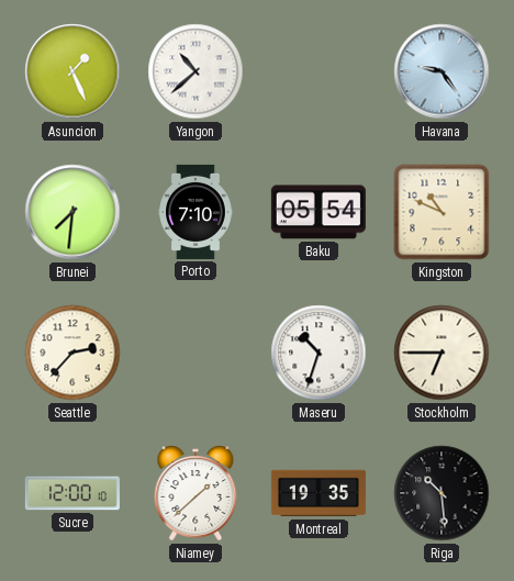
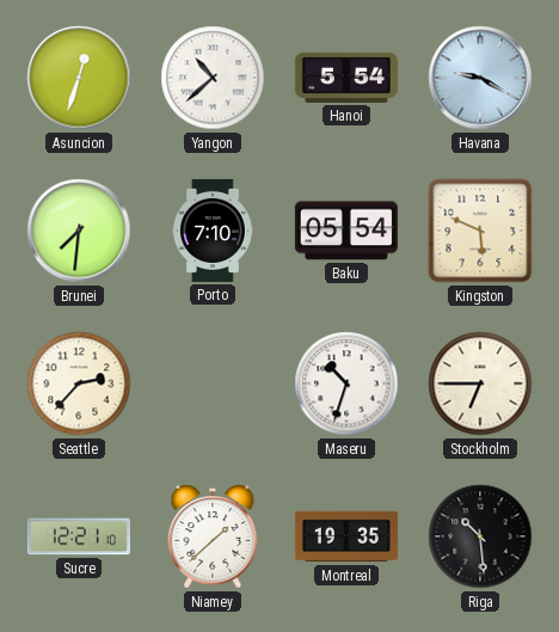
Asuncion: 1:26 -> 12:33
Hanoi: none -> 5:54
Havana: 9:24 -> 9:20
Kingston: 10:49 -> 5:49
Sucre: 12:00 -> 12:21
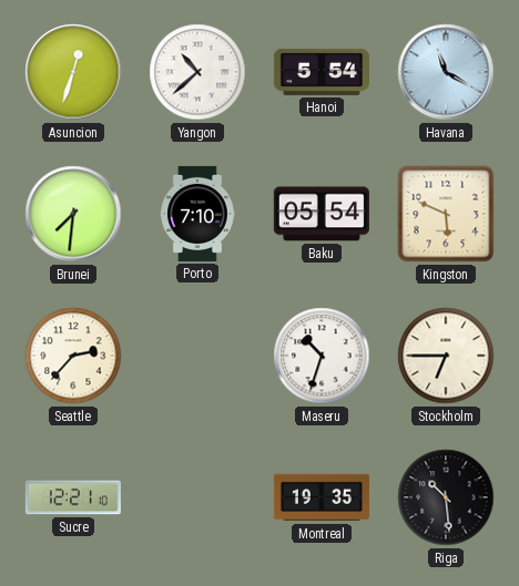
Havana: 9:20 -> 11:20
Niamey: 1:38 -> none
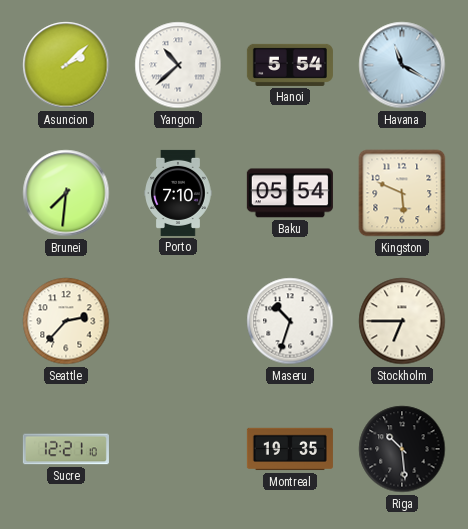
Asuncion: 12:33 -> 2:08
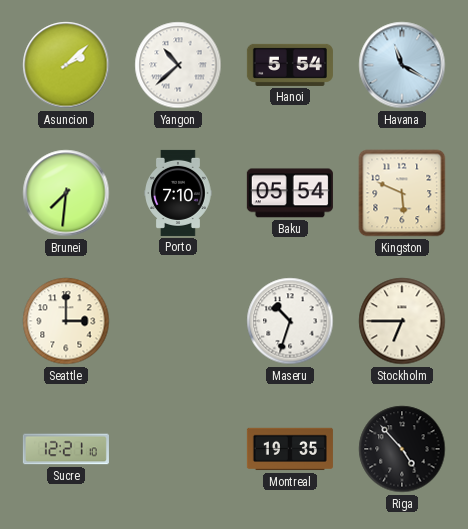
Seattle: 2:37 -> 3:00
Riga: 10:29 -> 4:53
